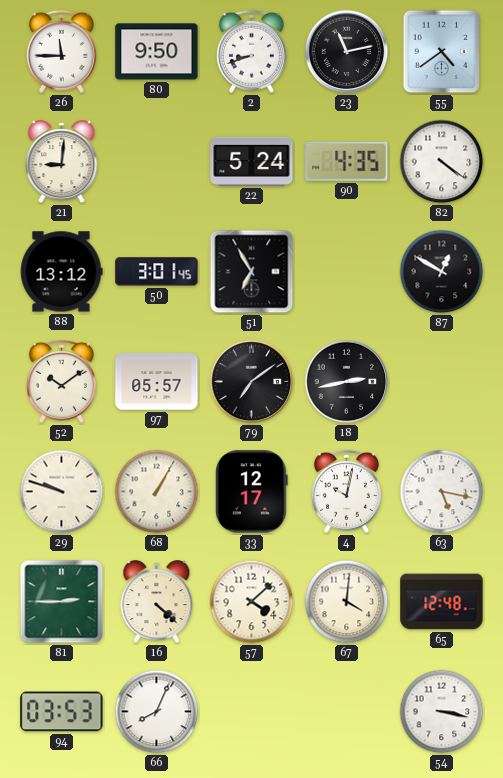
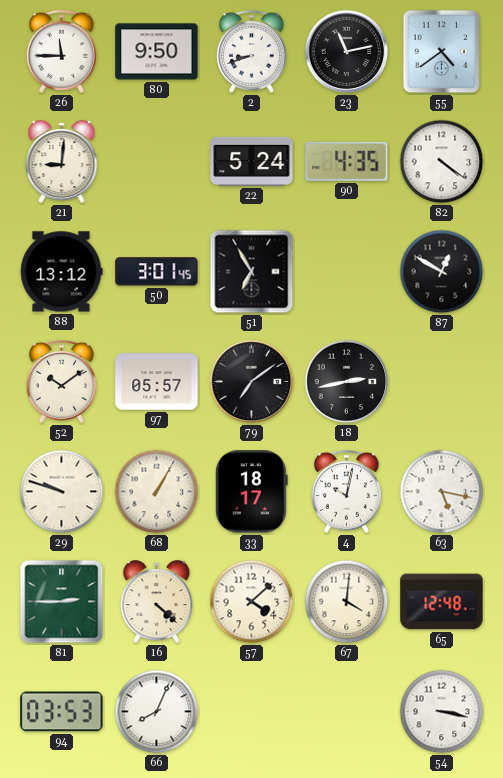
33: 12:17 -> 18:17
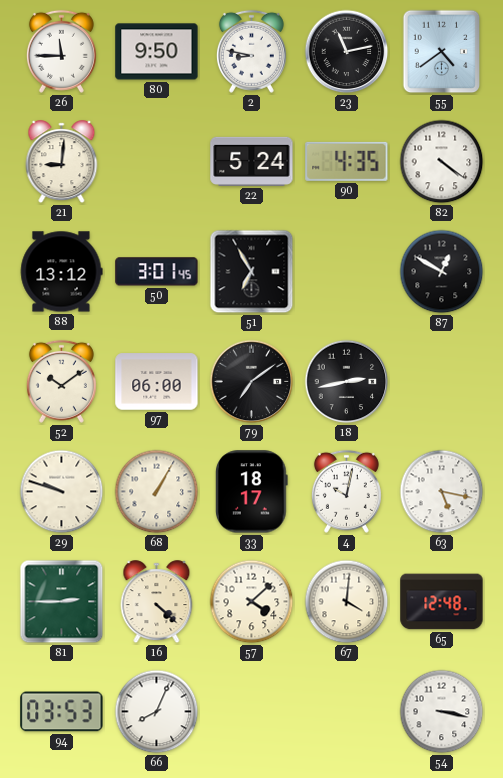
2: 8:42 -> 8:47
97: 05:57 -> 06:00
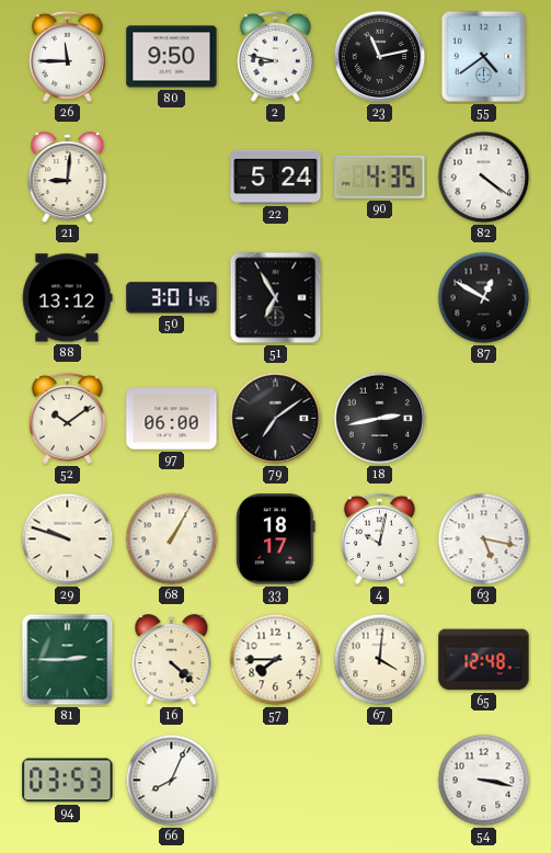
57: 4:08 -> 7:45
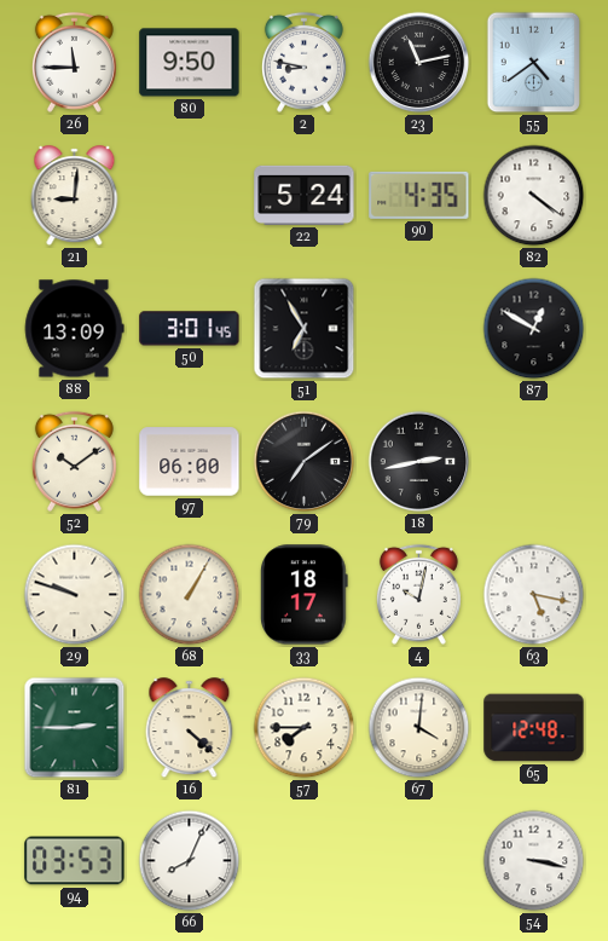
88: 13:12 -> 13:09
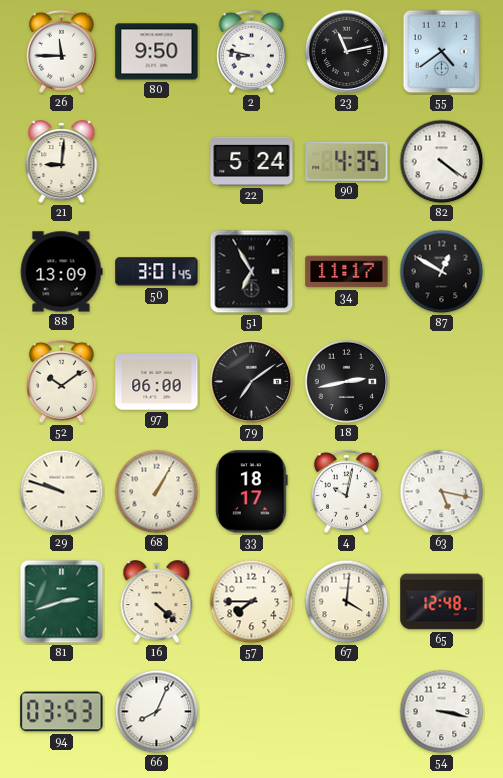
34: none -> 11:17
81: 2:45 -> 2:42
